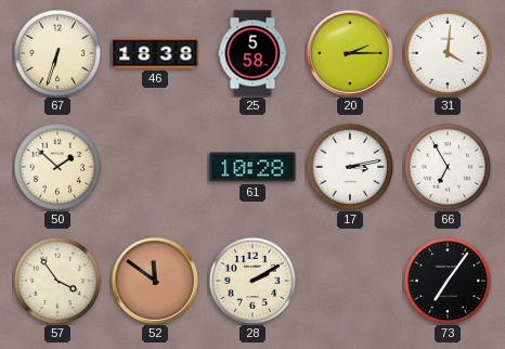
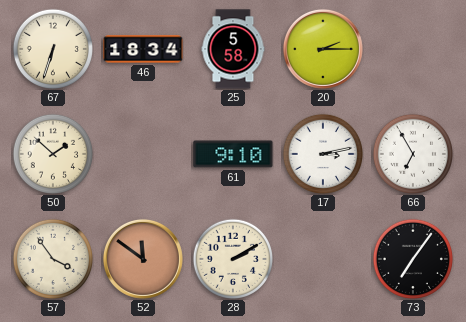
46: 18:38 -> 18:34
31: 4:01 -> none
61: 10:28 -> 9:10
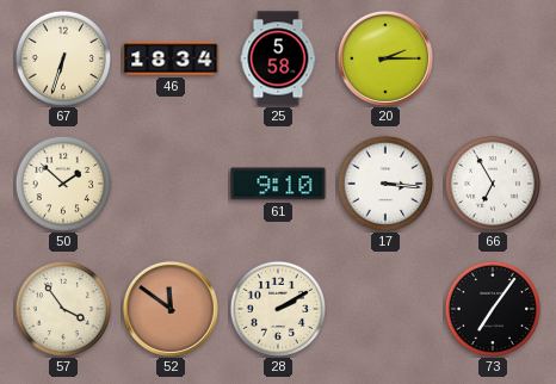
17: 3:13 -> 3:16
